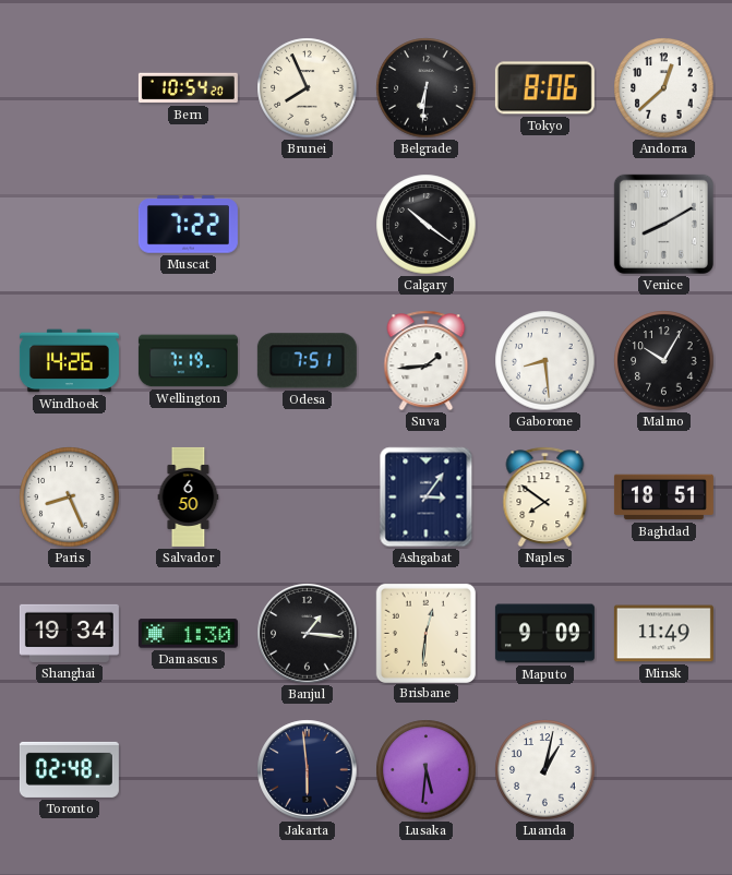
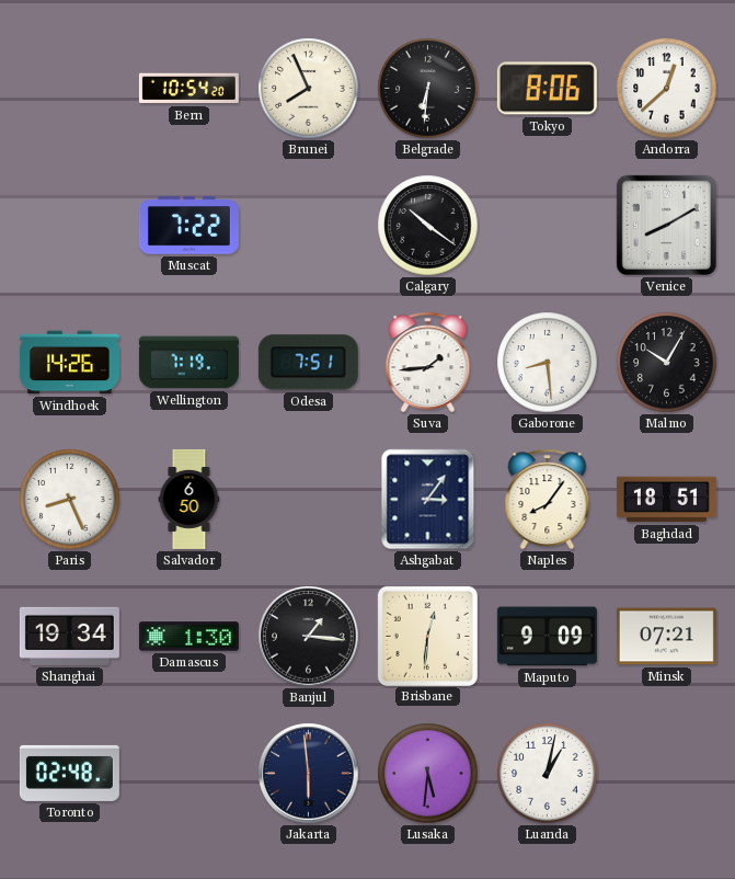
Naples: 7:51 -> 8:06
Minsk: 11:49 -> 07:21
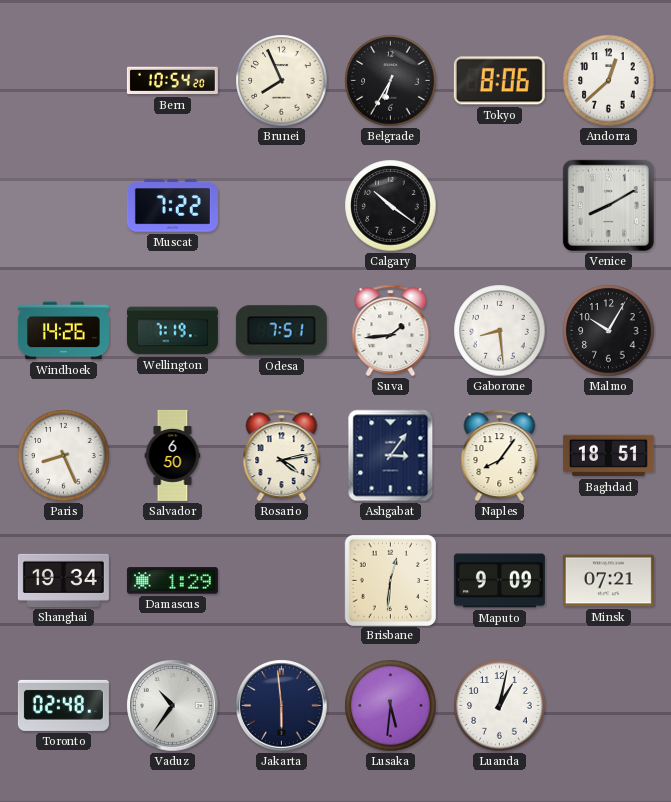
Belgrade: 6:31 -> 6:35
Rosario: none -> 4:13
Damascus: 1:30 -> 1:29
Banjul: 1:16 -> none
Vaduz: none -> 10:36
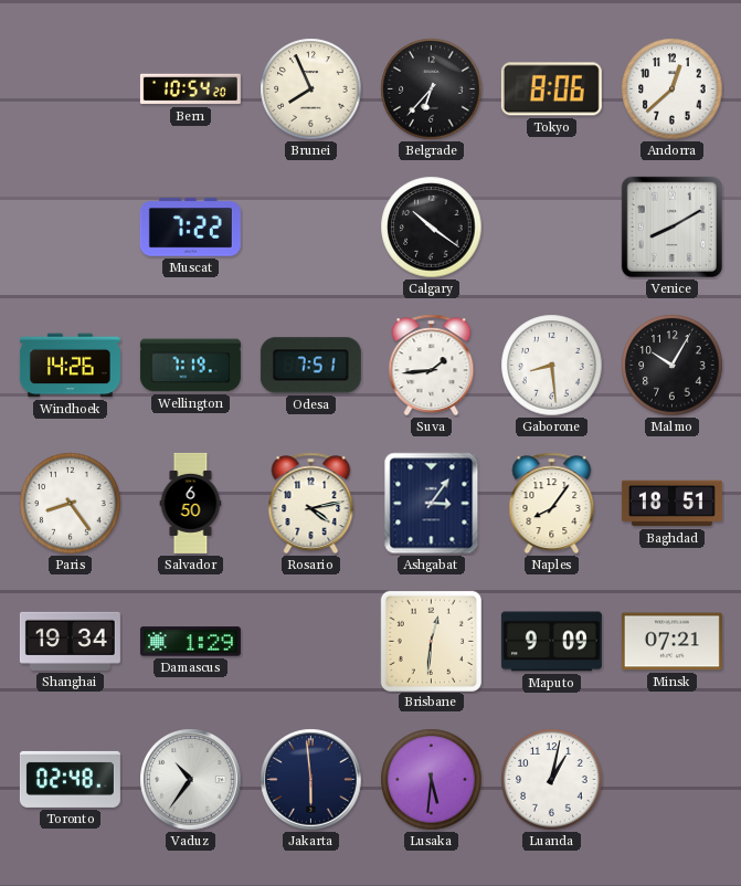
Belgrade: 6:35 -> 6:37
Paris: 8:26 -> 8:24
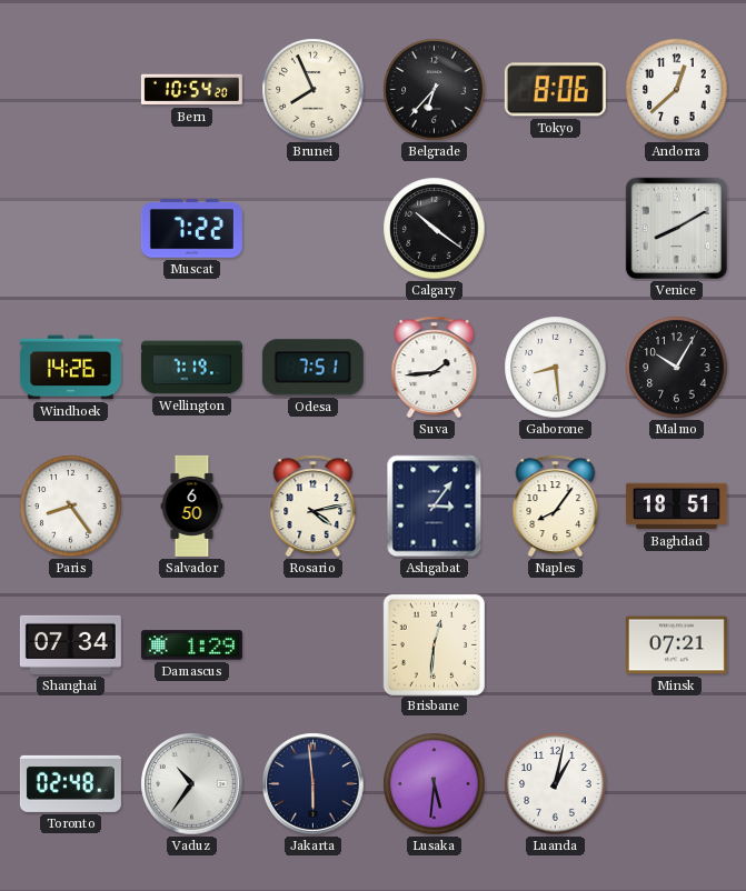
Shanghai: 19:34 -> 07:34
Maputo: 9:09 -> none
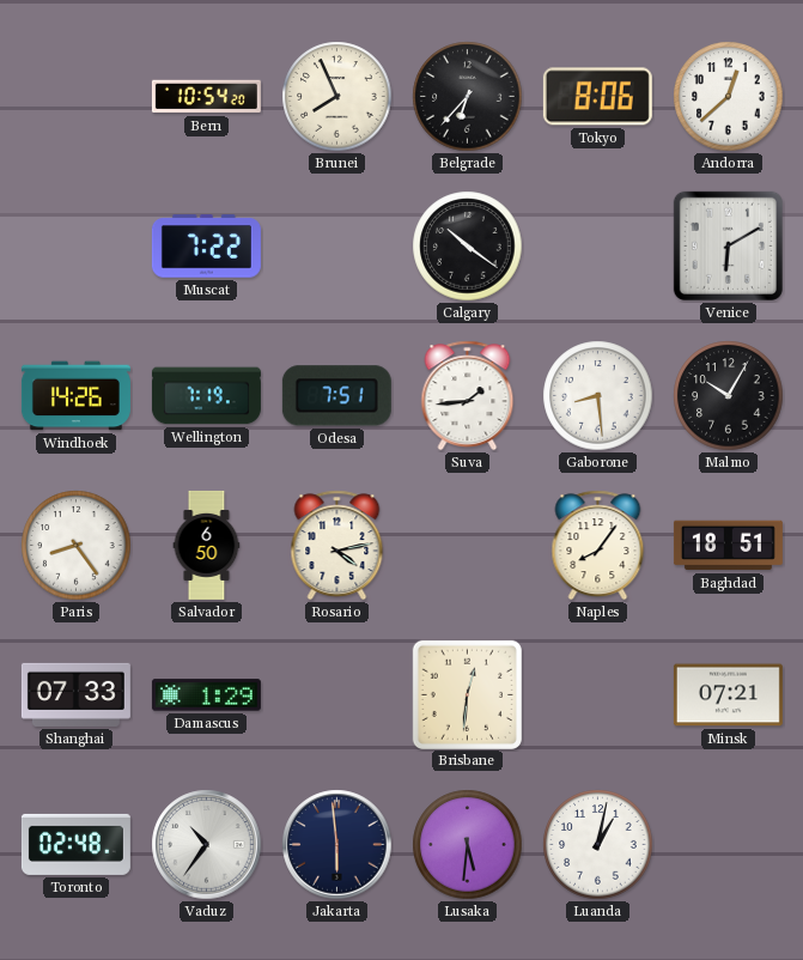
Venice: 8:10 -> 6:10
Ashgabat: 3:06 -> none
Shanghai: 07:34 -> 07:33
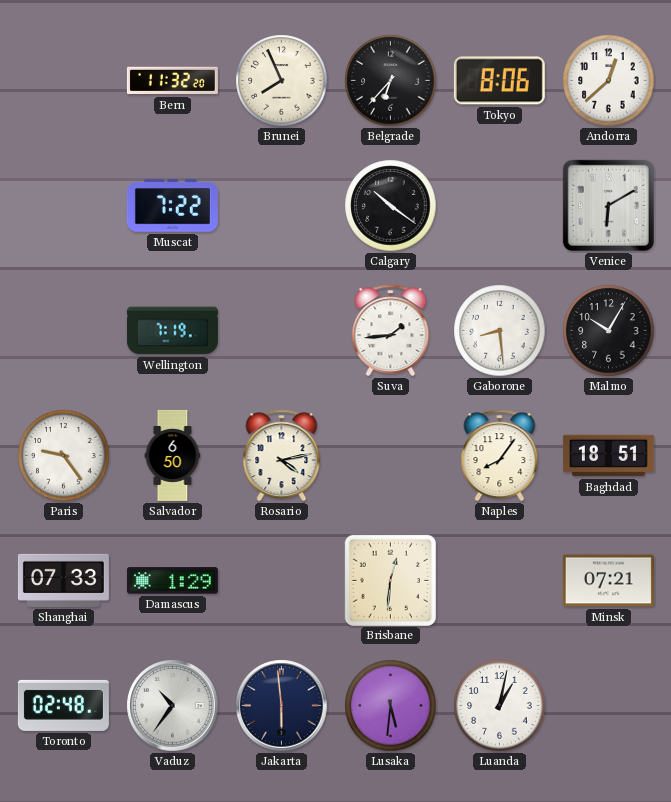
Bern: 10:54 -> 11:32
Windhoek: 14:26 -> none
Odesa: 7:51 -> none
Paris: 8:24 -> 9:24
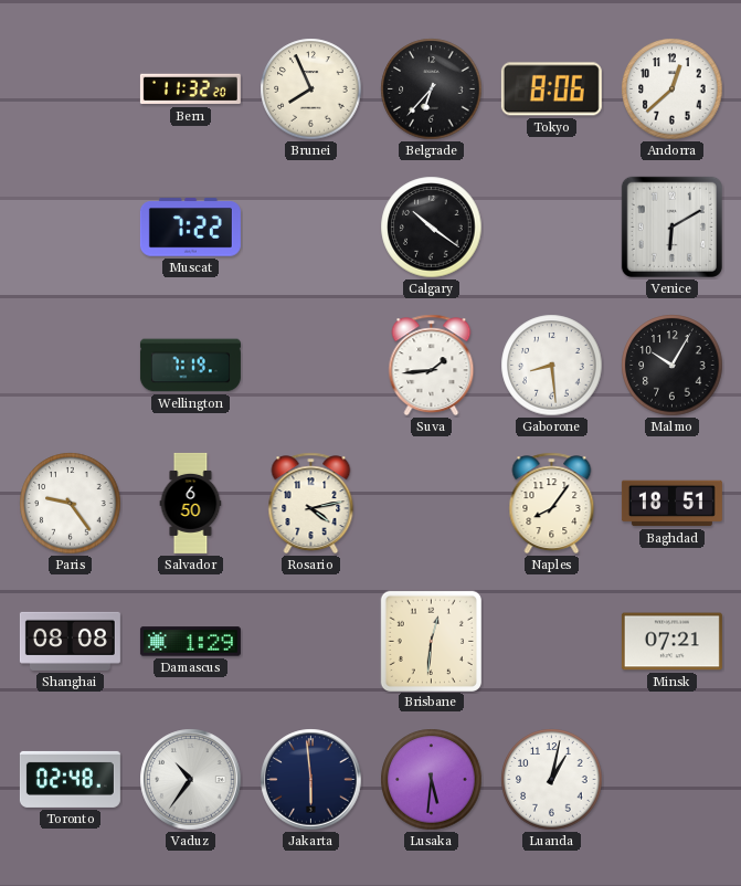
Shanghai: 07:33 -> 08:08
